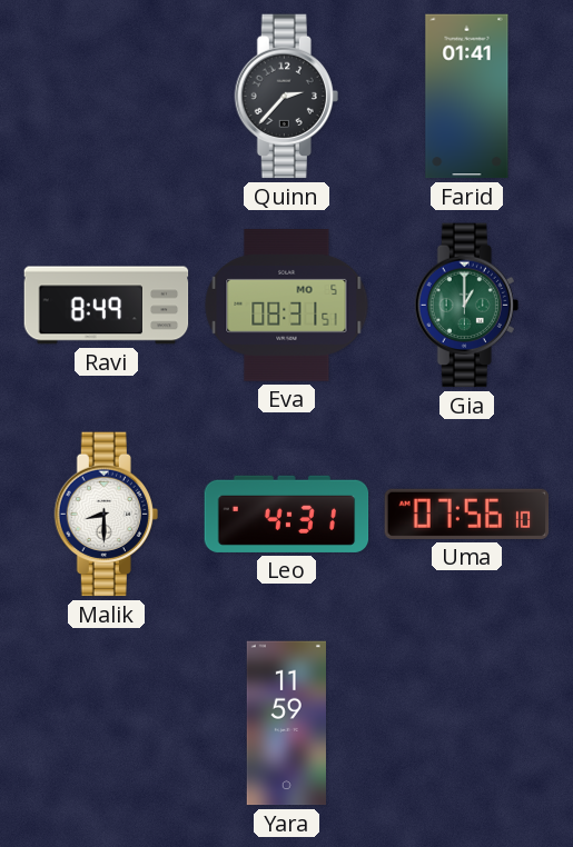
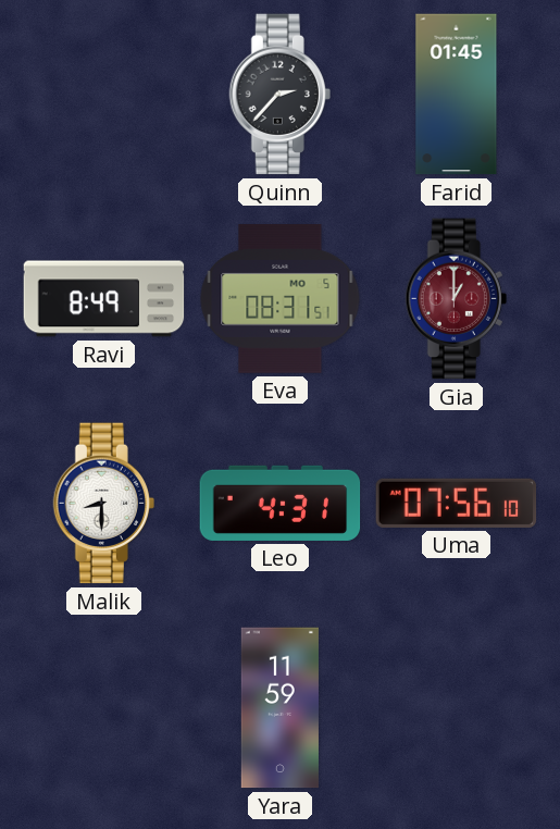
Farid: 01:41 -> 01:45
Gia dial: green -> burgundy
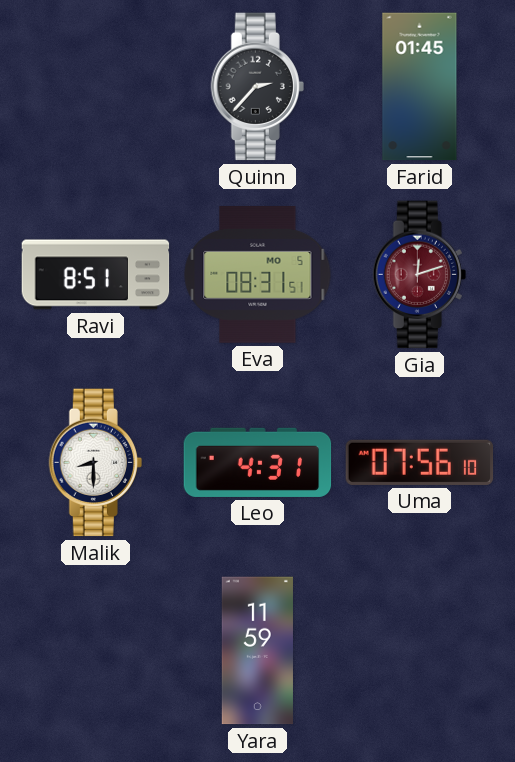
Ravi: 8:49 -> 8:51
Gia: 1:00 -> 12:12
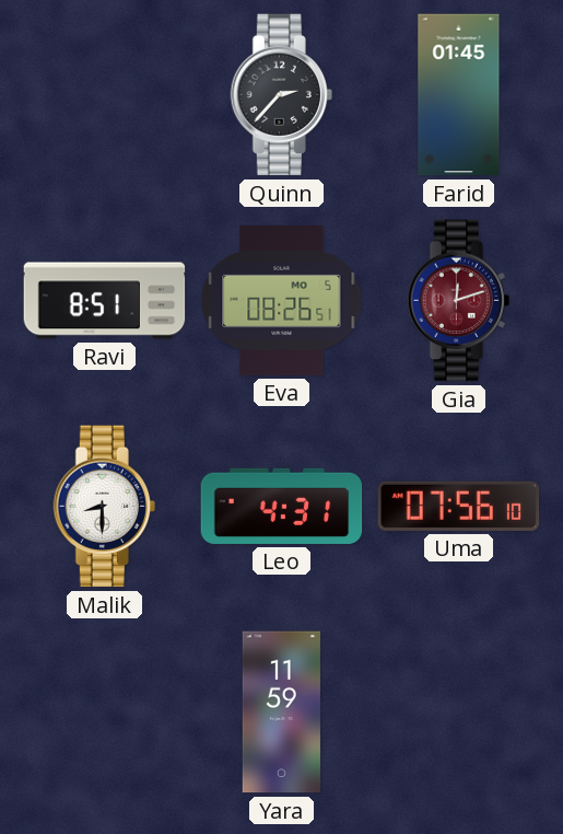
Eva: 08:31 -> 08:26
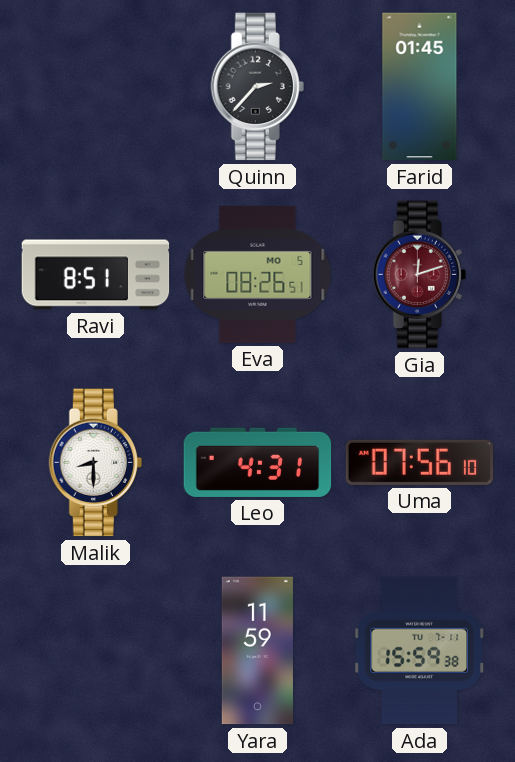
Ada: none -> 15:59
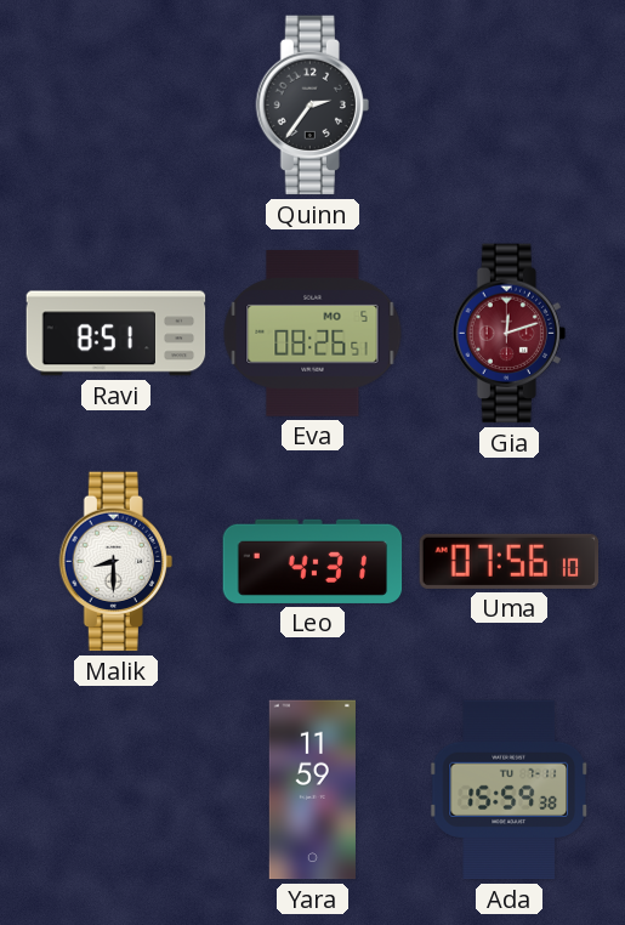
Quinn: 2:37 -> 2:36
Farid: 01:45 -> none
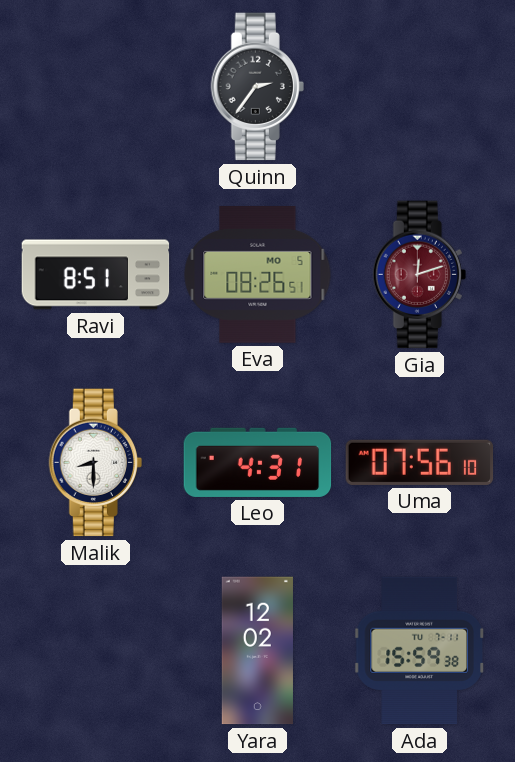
Yara: 11:59 -> 12:02
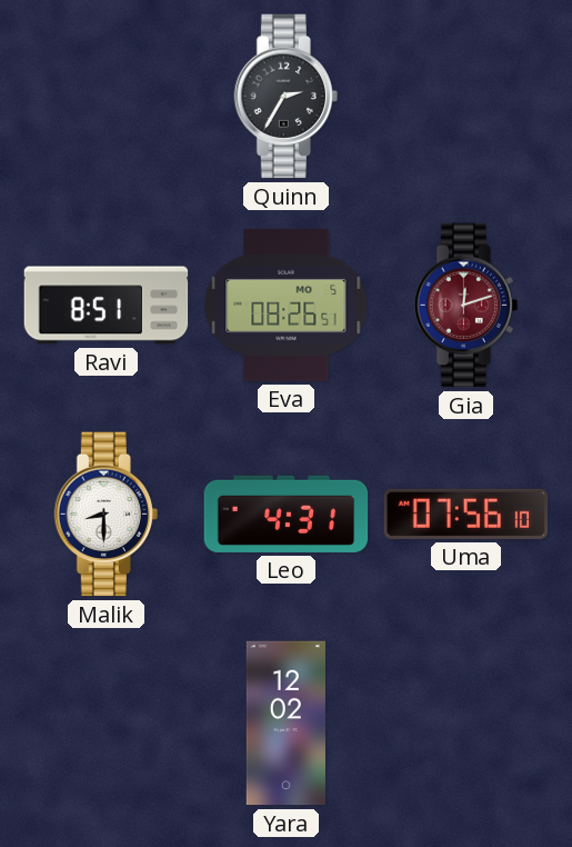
Quinn: 2:36 -> 2:35
Ada: 15:59 -> none
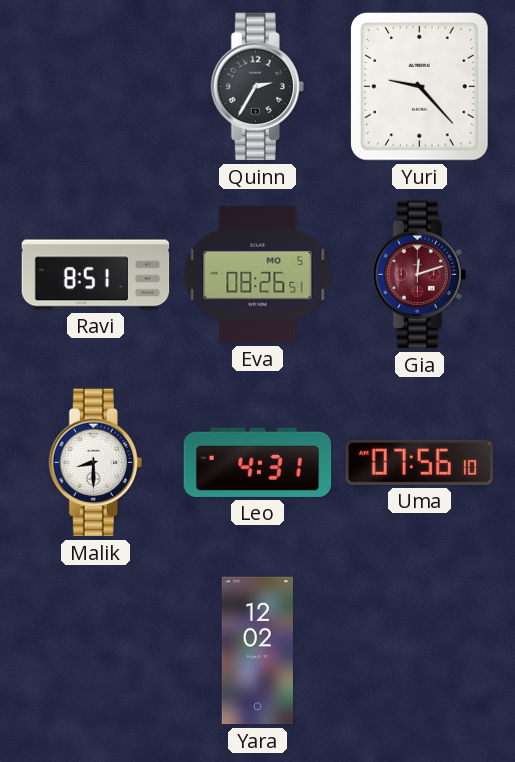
Yuri: none -> 9:23
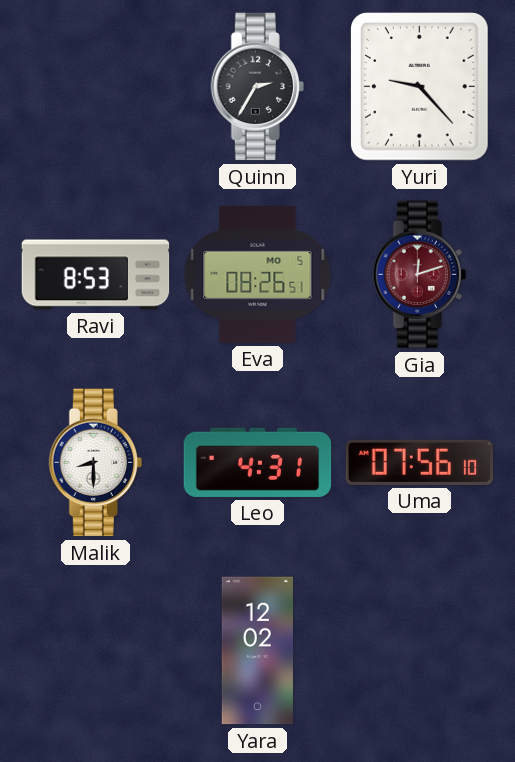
Ravi: 8:51 -> 8:53
